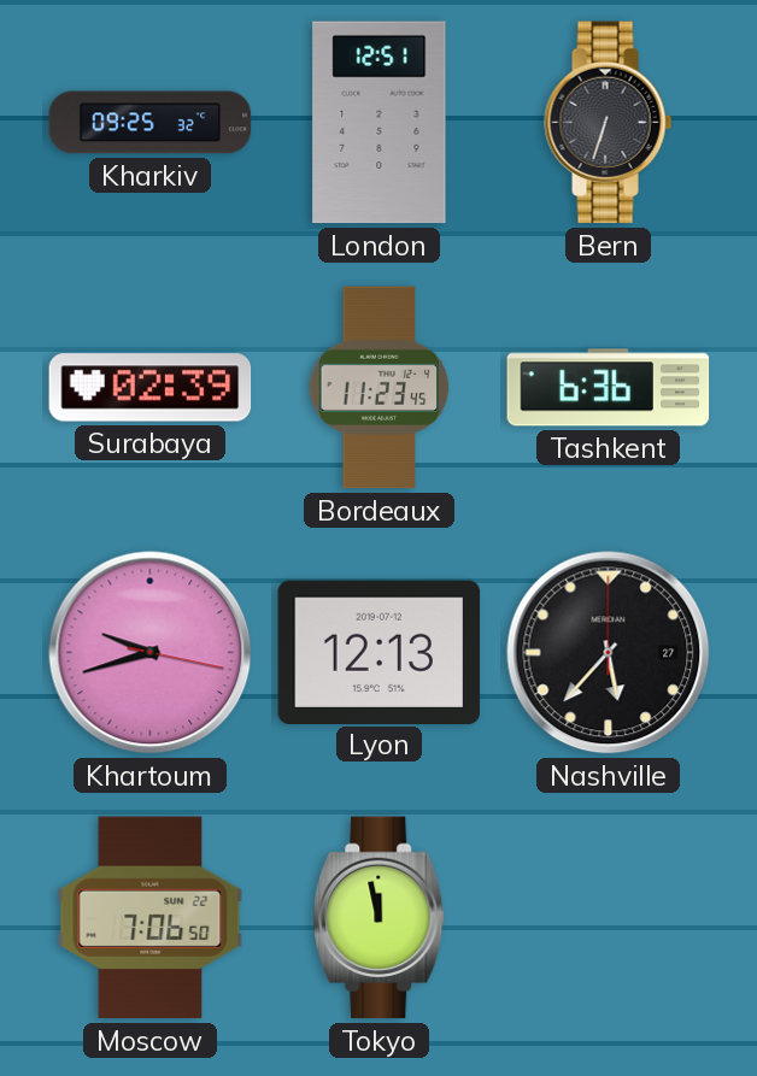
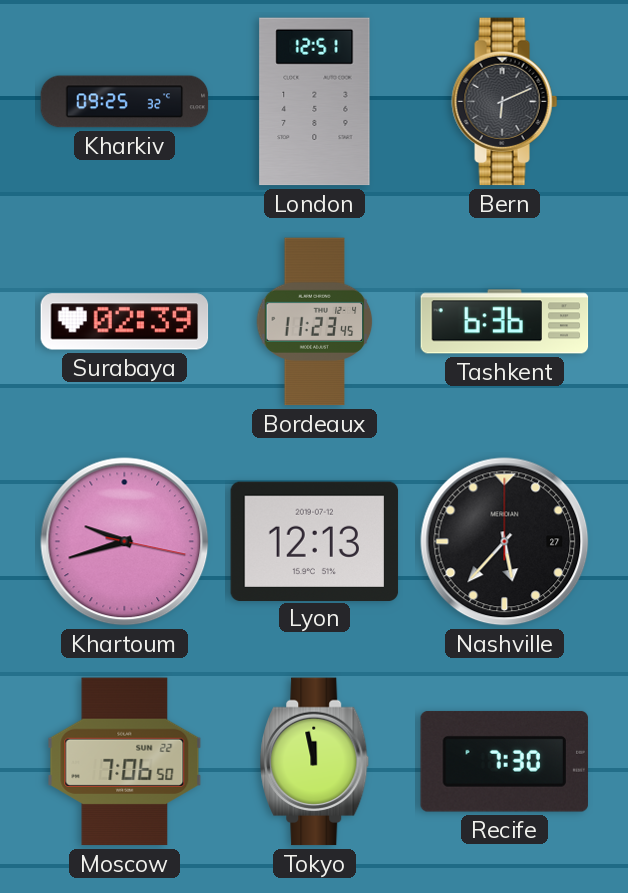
Bern: 6:33 -> 6:11
Recife: none -> 7:30
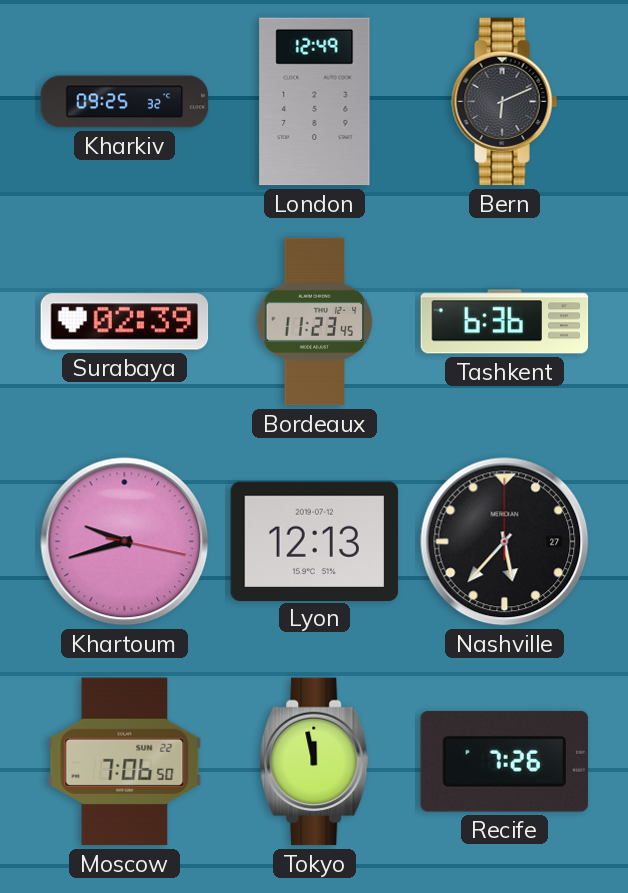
London: 12:51 -> 12:49
Recife: 7:30 -> 7:26
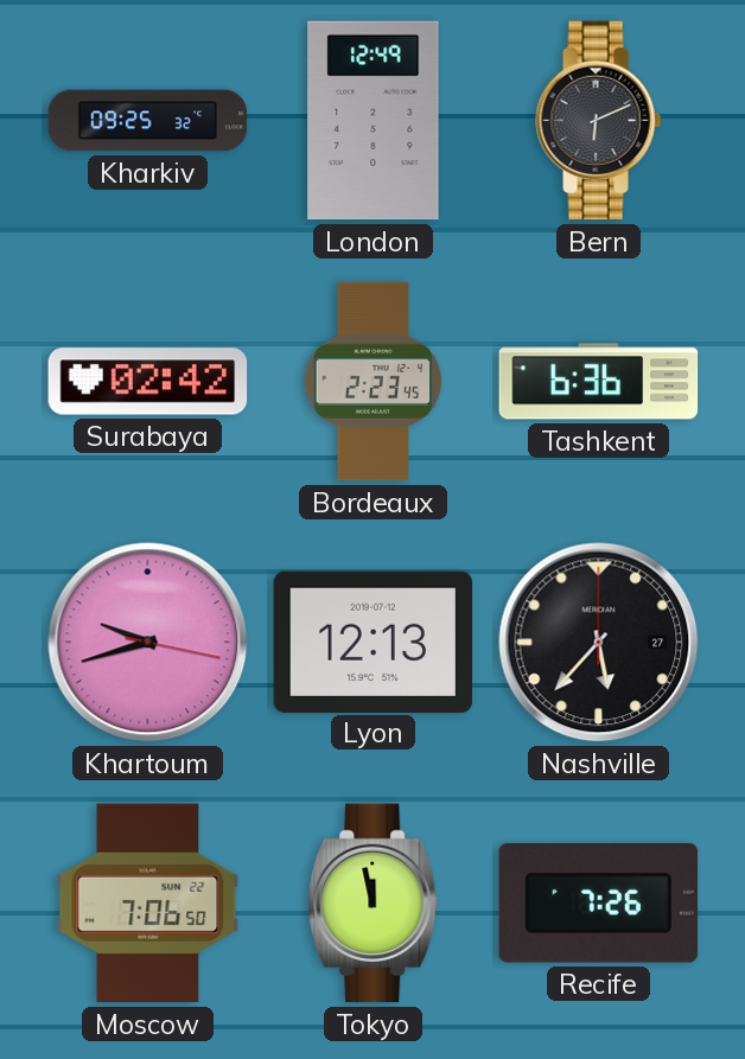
Surabaya: 02:39 -> 02:42
Bordeaux: 11:23 -> 2:23
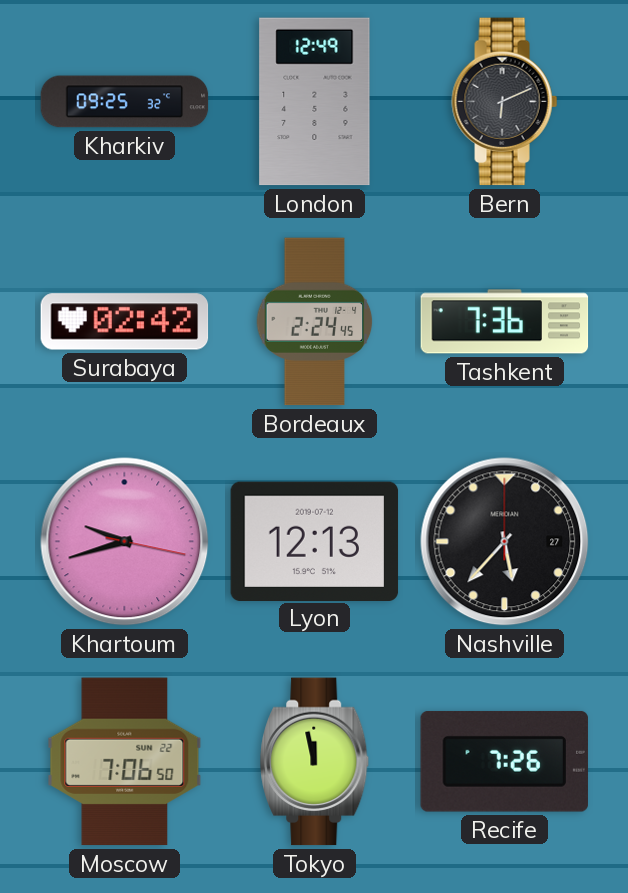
Bordeaux: 2:23 -> 2:24
Tashkent: 6:36 -> 7:36
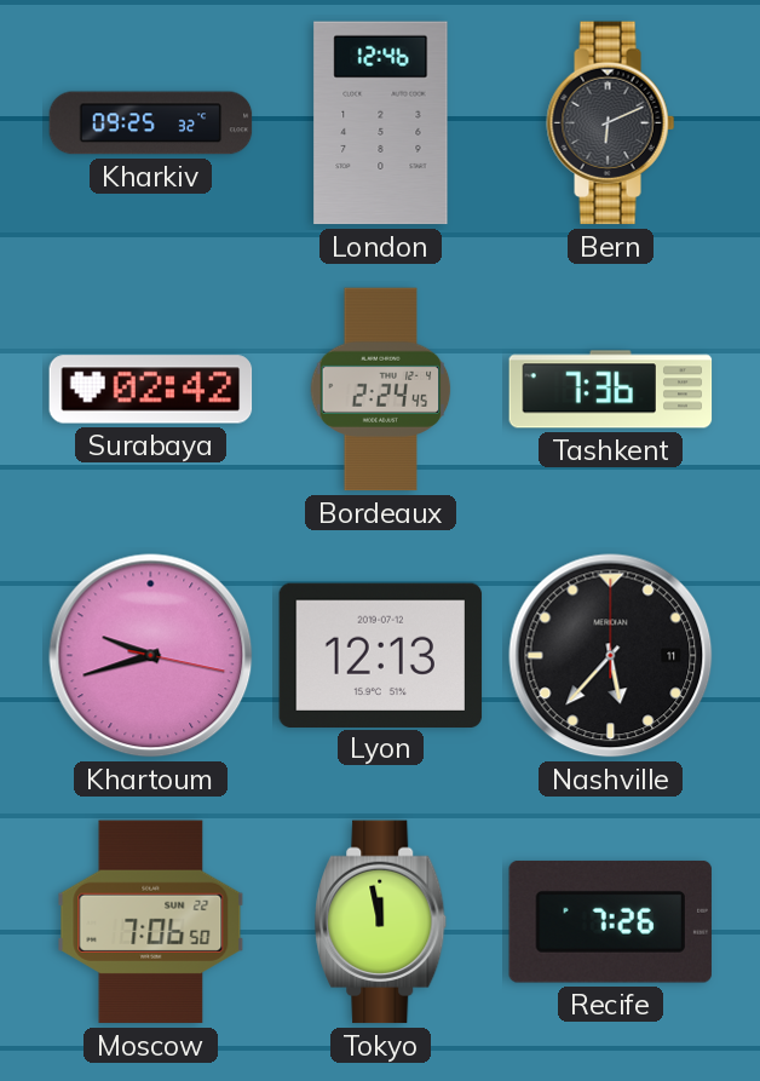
London: 12:49 -> 12:46
Nashville date: 27 -> 11
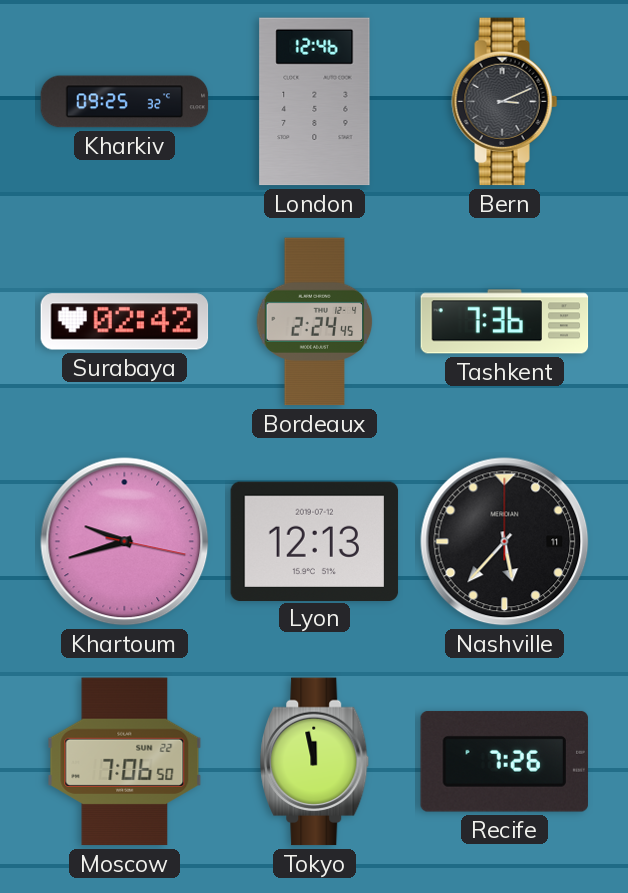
Bern: 6:11 -> 3:11
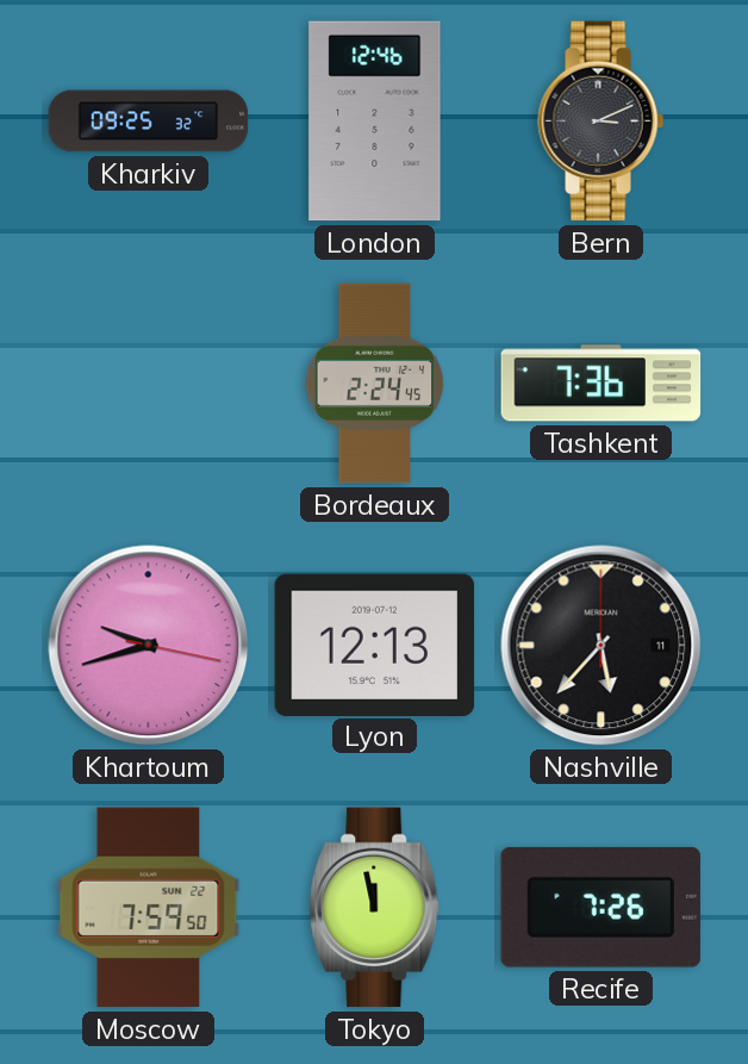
Surabaya: 02:42 -> none
Moscow: 7:06 -> 7:59
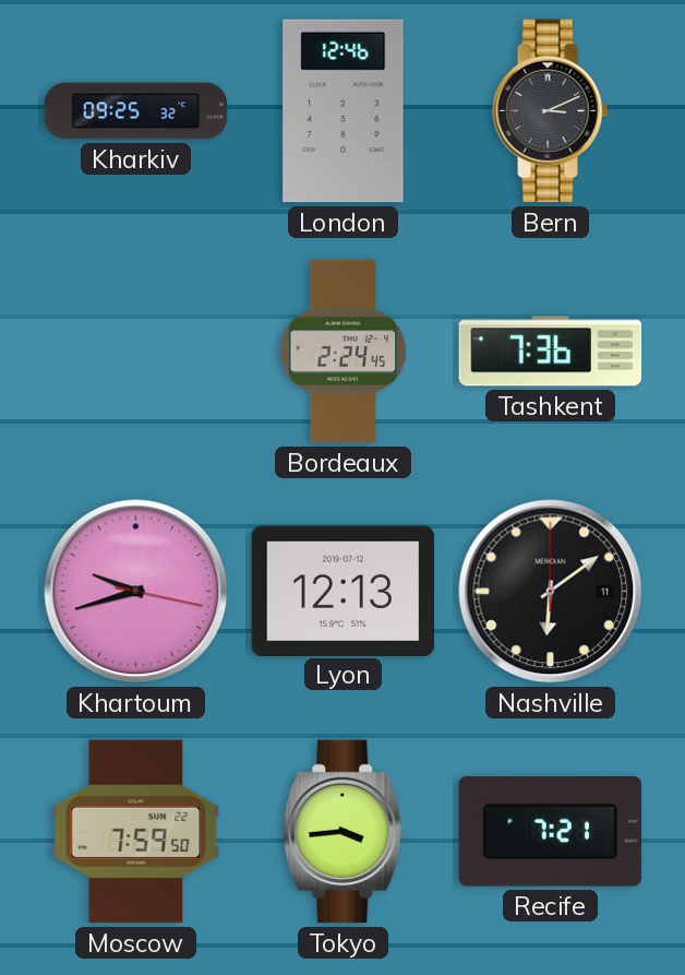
Nashville: 5:37 -> 6:09
Tokyo: 11:58 -> 3:44
Recife: 7:26 -> 7:21
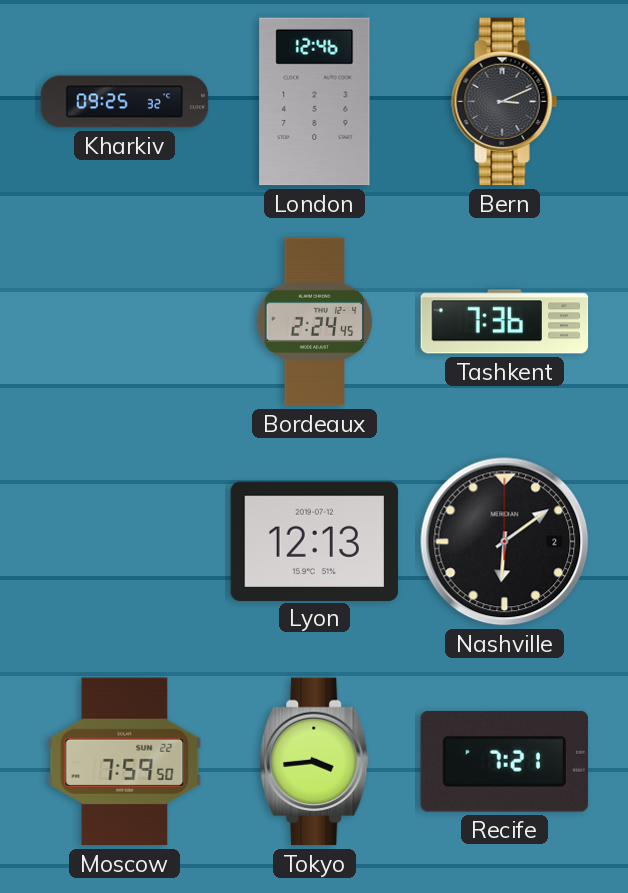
Khartoum: 9:42 -> none
Nashville date: 11 -> 2
